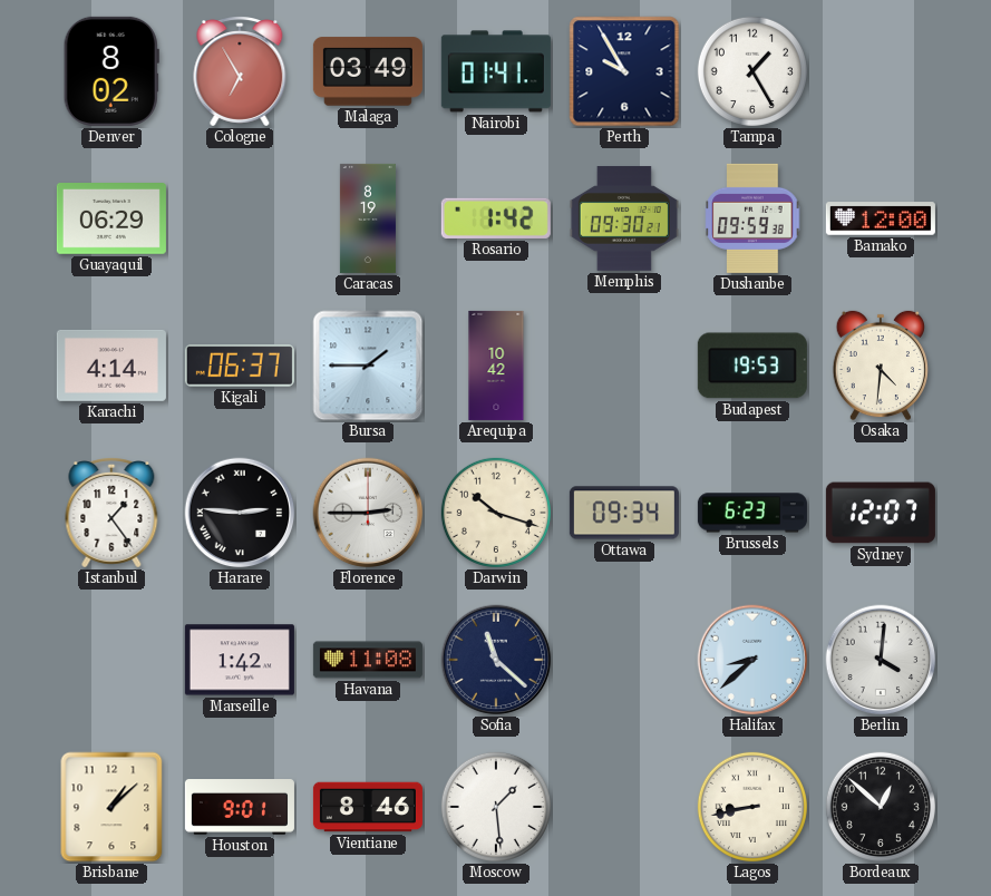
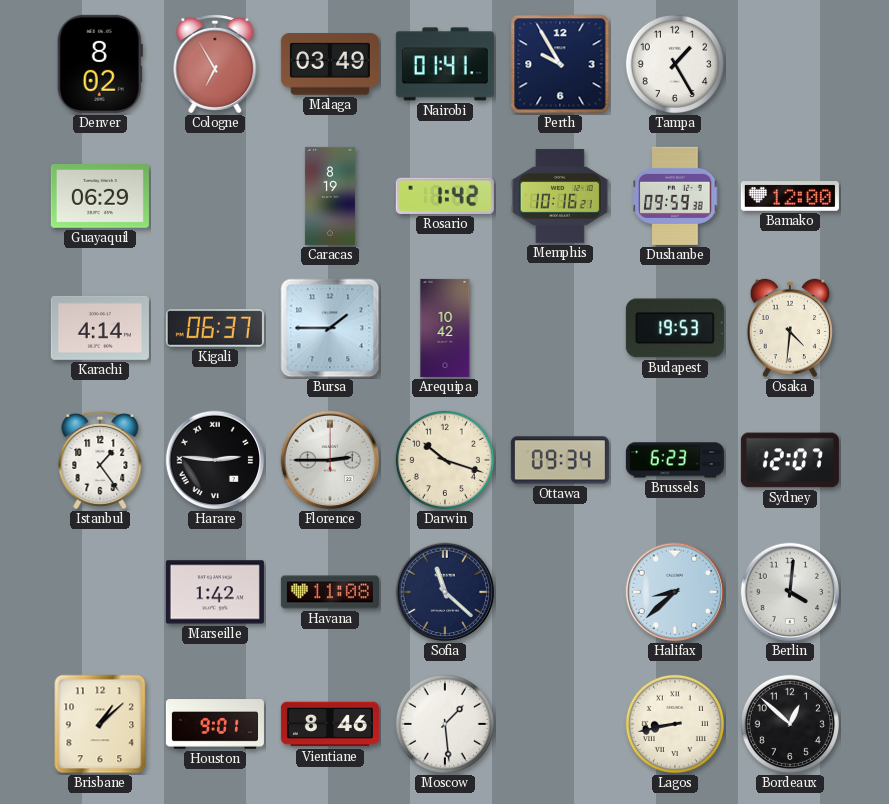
Memphis: 09:30 -> 10:16
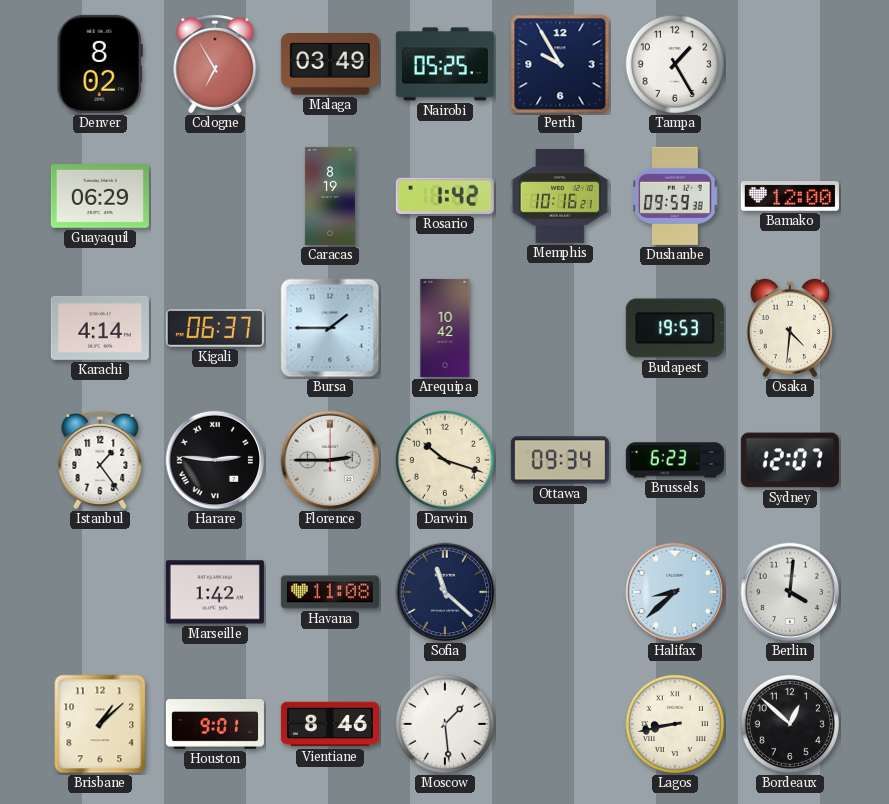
Nairobi: 01:41 -> 05:25
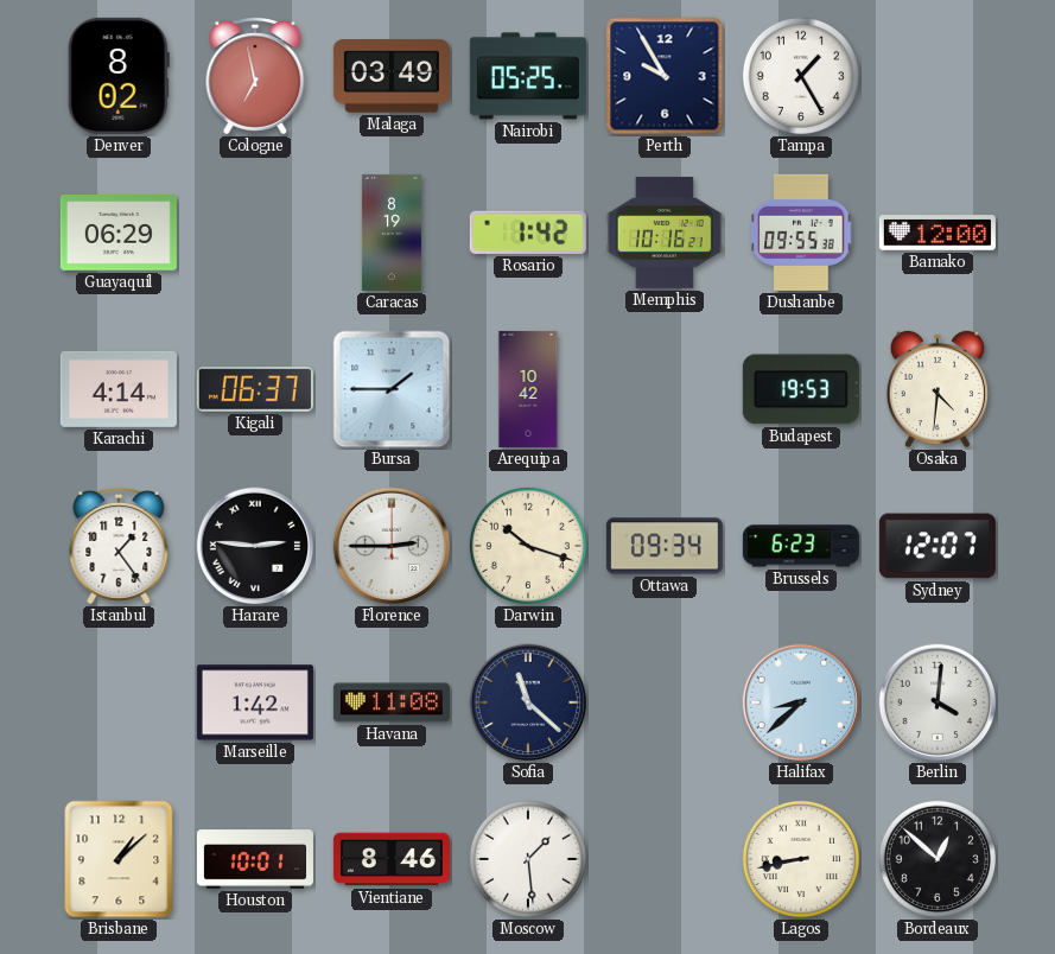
Cologne: 6:55 -> 6:58
Dushanbe: 09:59 -> 09:55
Houston: 9:01 -> 10:01
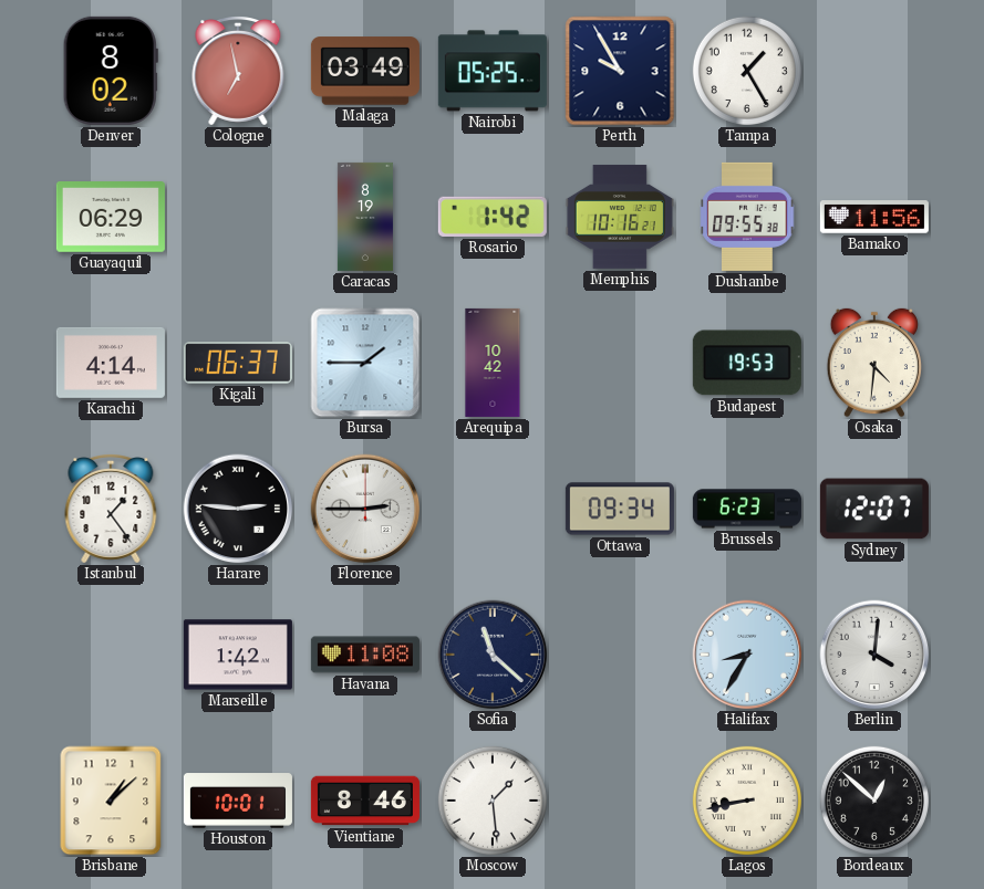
Bamako: 12:00 -> 11:56
Darwin: 10:18 -> none
Halifax: 8:38 -> 8:35
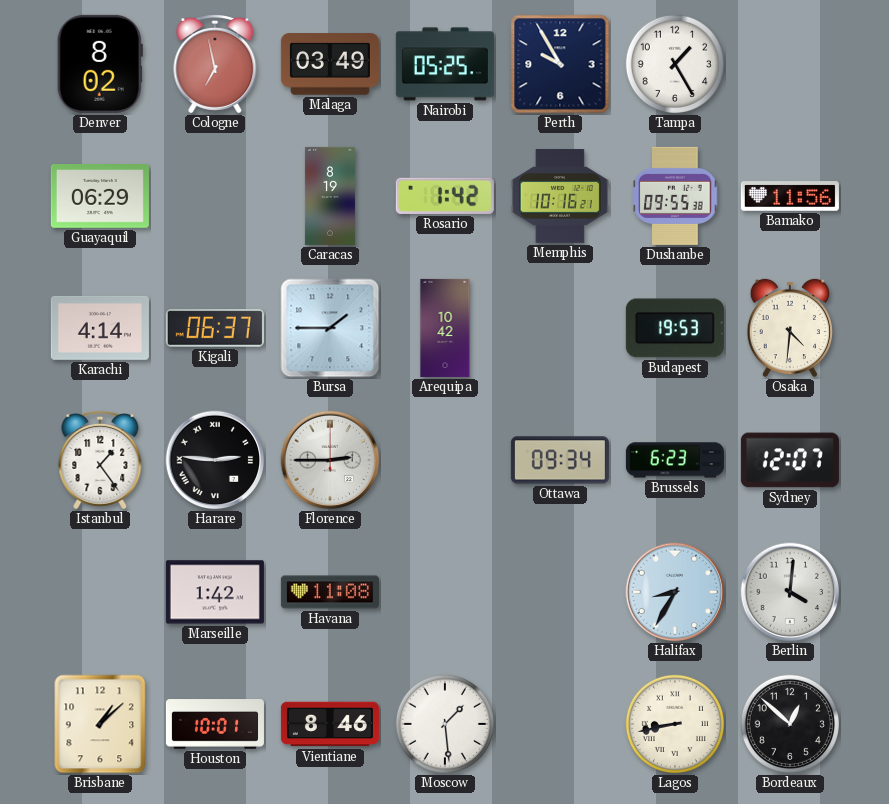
Sofia: 11:22 -> none
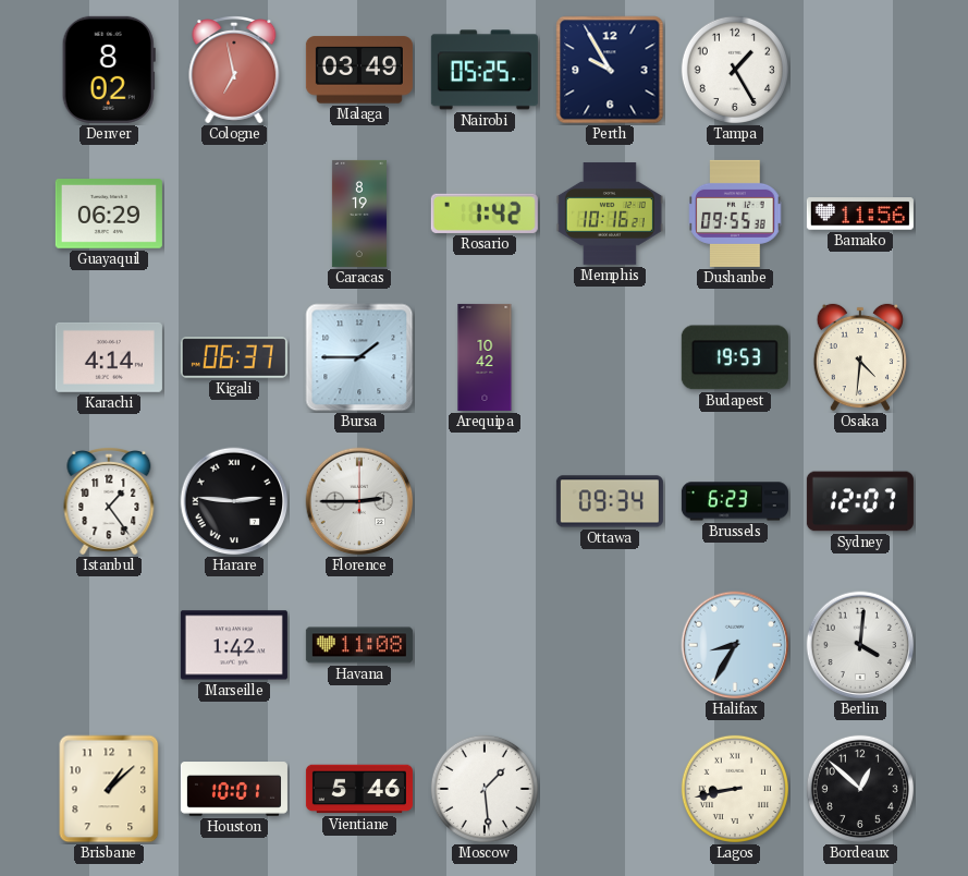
Vientiane: 8:46 -> 5:46
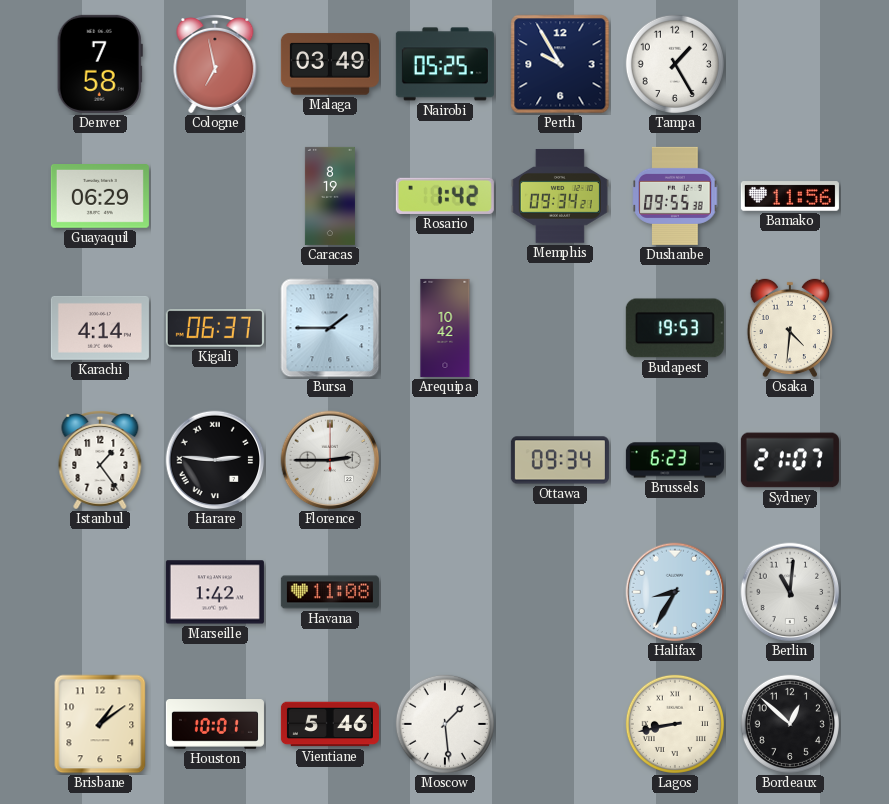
Denver: 8:02 -> 7:58
Memphis: 10:16 -> 09:34
Sydney: 12:07 -> 21:07
Berlin: 4:01 -> 11:01
Brisbane: 1:08 -> 1:09
